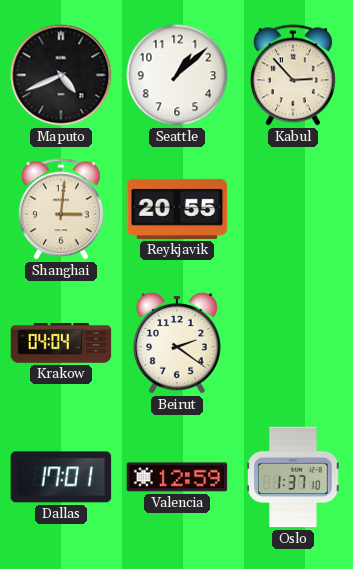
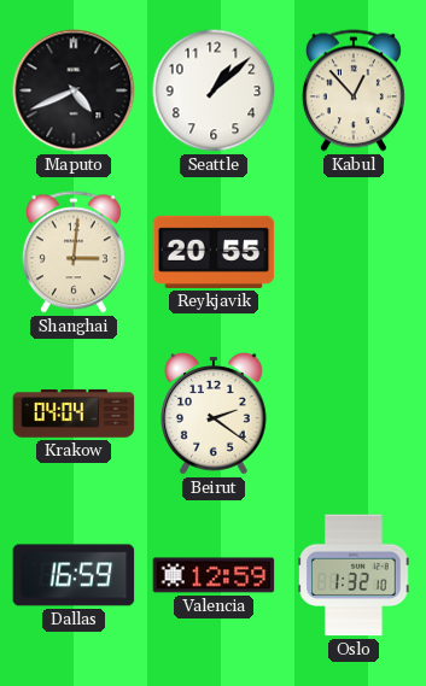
Kabul: 2:53 -> 12:53
Dallas: 17:01 -> 16:59
Oslo: 1:37 -> 1:32
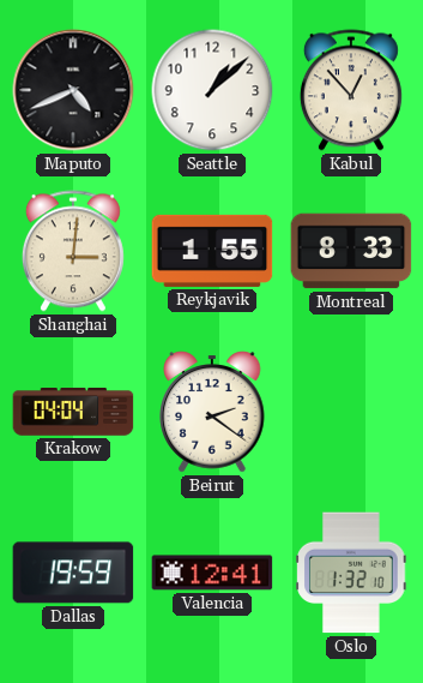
Reykjavik: 20:55 -> 1:55
Montreal: none -> 8:33
Dallas: 16:59 -> 19:59
Valencia: 12:59 -> 12:41
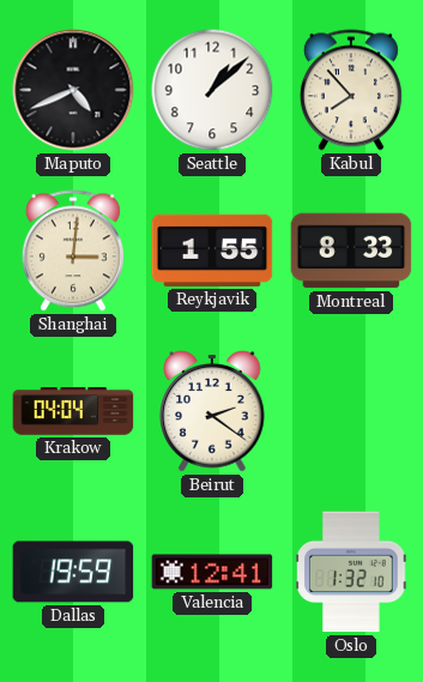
Kabul: 12:53 -> 7:53
